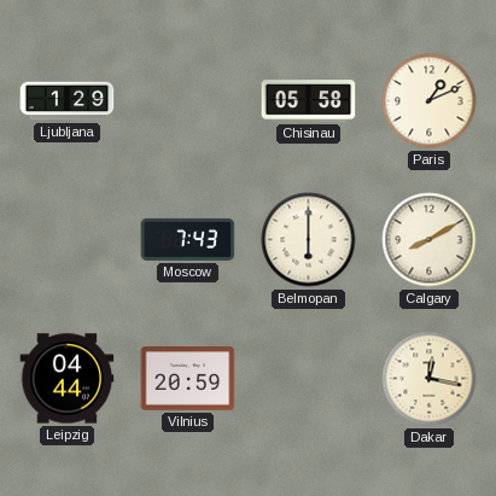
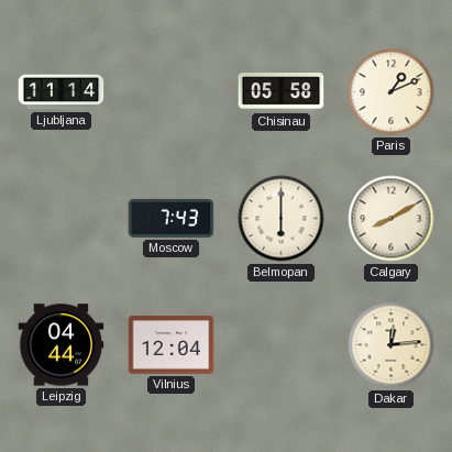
Ljubljana: 1:29 -> 11:14
Vilnius: 20:59 -> 12:04
Dakar: 12:17 -> 12:14
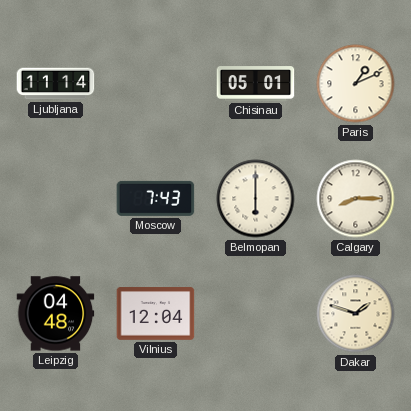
Chisinau: 05:58 -> 05:01
Calgary: 8:10 -> 8:15
Leipzig: 04:44 -> 04:48
Dakar: 12:14 -> 1:48
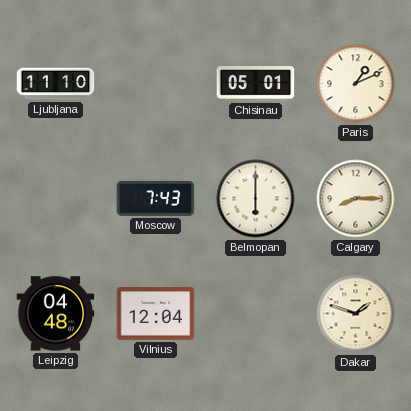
Ljubljana: 11:14 -> 11:10
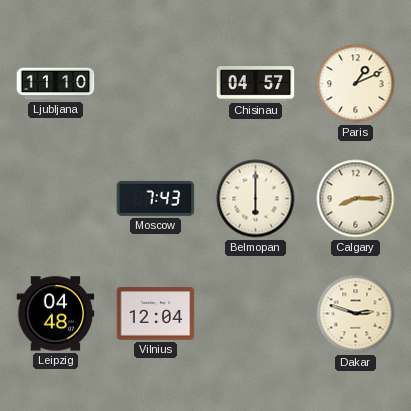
Chisinau: 05:01 -> 04:57
Dakar: 1:48 -> 2:48
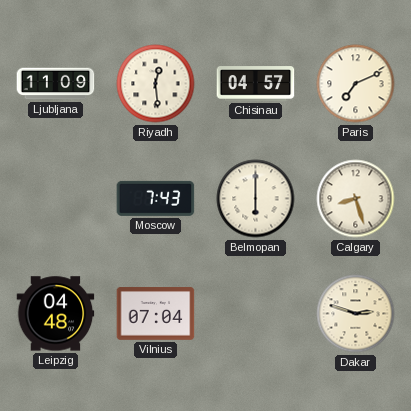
Ljubljana: 11:10 -> 11:09
Riyadh: none -> 12:29
Paris: 1:11 -> 7:11
Calgary: 8:15 -> 8:27
Vilnius: 12:04 -> 07:04
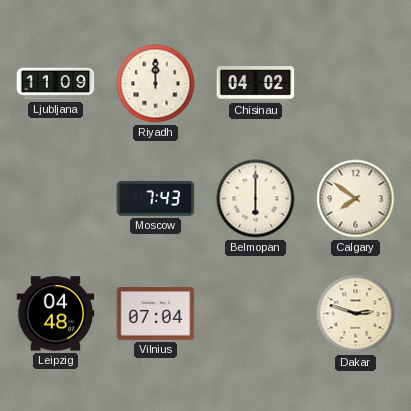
Riyadh: 12:29 -> 12:00
Chisinau: 04:57 -> 04:02
Paris: 7:11 -> none
Calgary: 8:27 -> 7:51
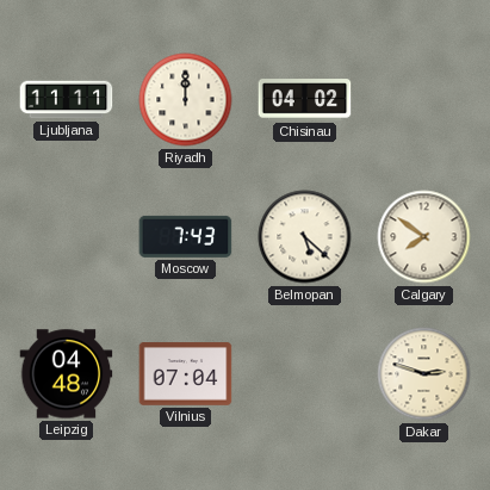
Ljubljana: 11:09 -> 11:11
Belmopan: 6:00 -> 5:22
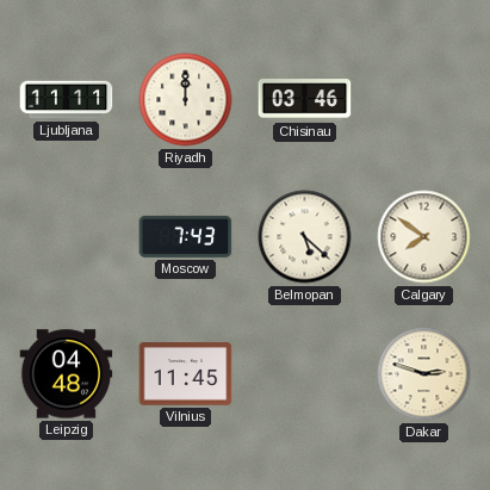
Chisinau: 04:02 -> 03:46
Vilnius: 07:04 -> 11:45
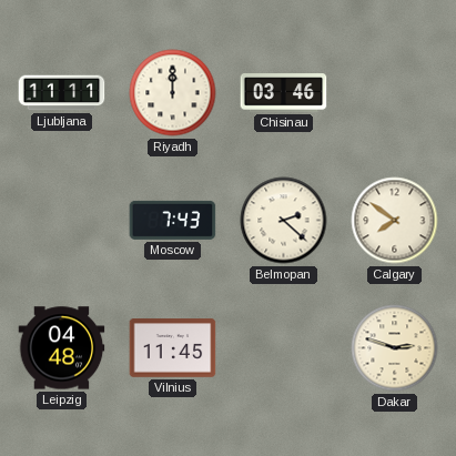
Belmopan: 5:22 -> 2:22
